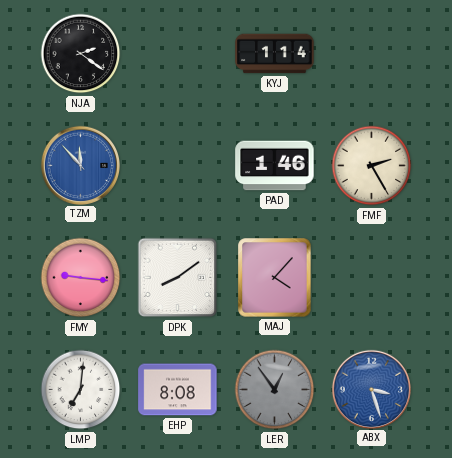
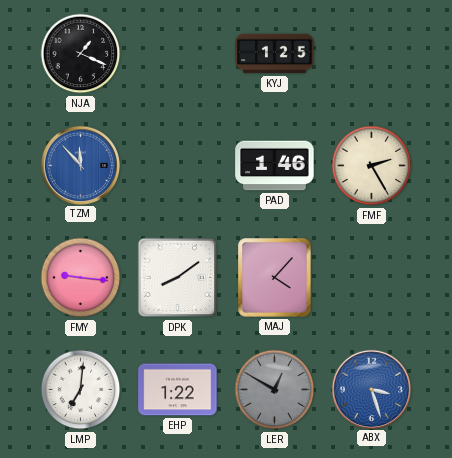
NJA: 2:21 -> 1:19
KYJ: 1:14 -> 1:25
EHP: 8:08 -> 1:22
LER: 12:54 -> 12:50
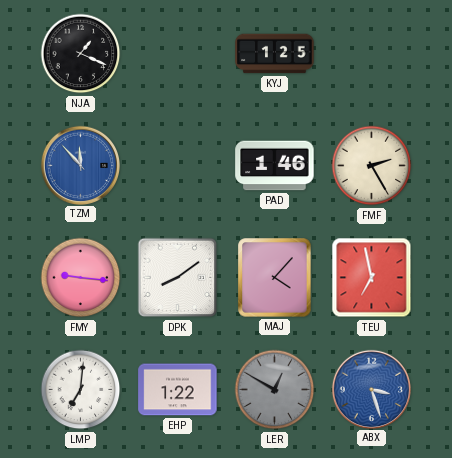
TEU: none -> 6:58
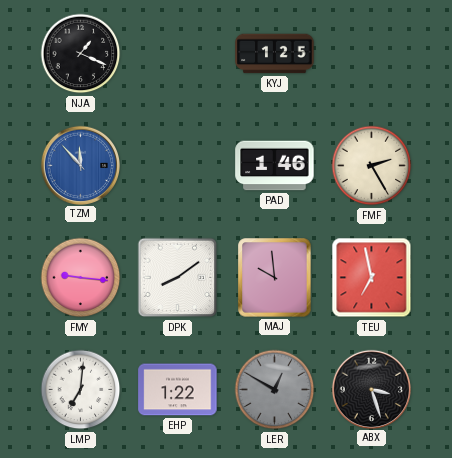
MAJ: 4:07 -> 9:59
ABX dial: blue -> black
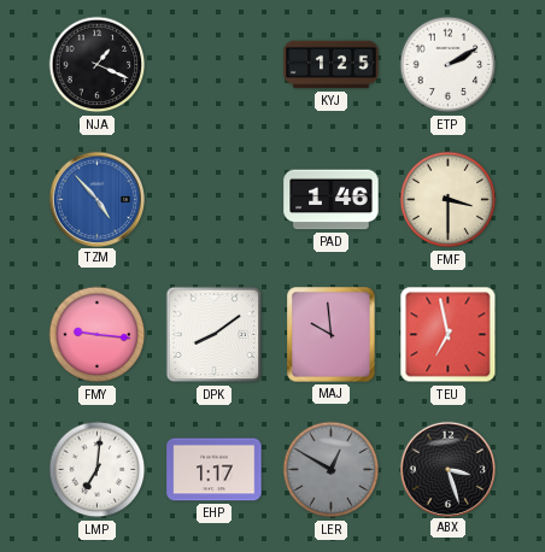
ETP: none -> 2:10
TZM: 11:53 -> 4:53
FMF: 2:25 -> 3:30
EHP: 1:22 -> 1:17
